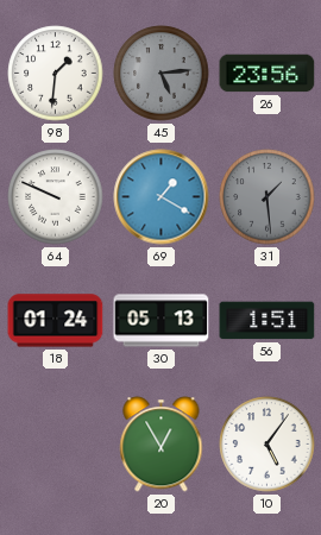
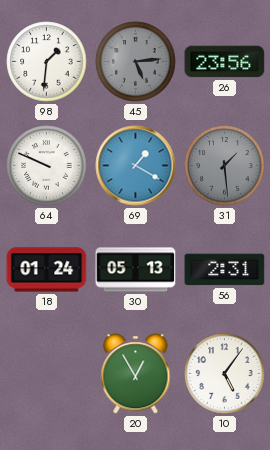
56: 1:51 -> 2:31
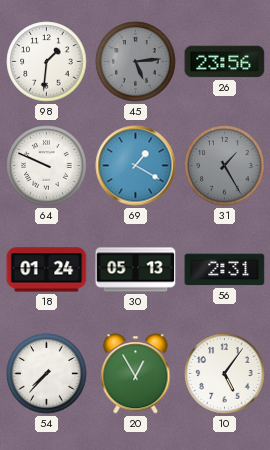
31: 1:29 -> 1:25
54: none -> 7:37
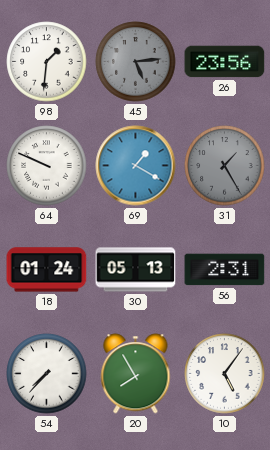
20: 12:55 -> 7:55
